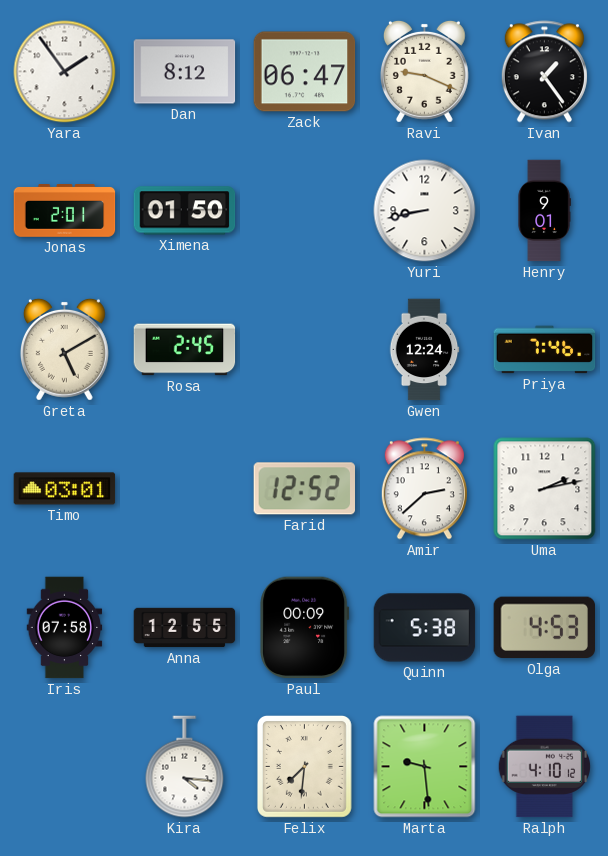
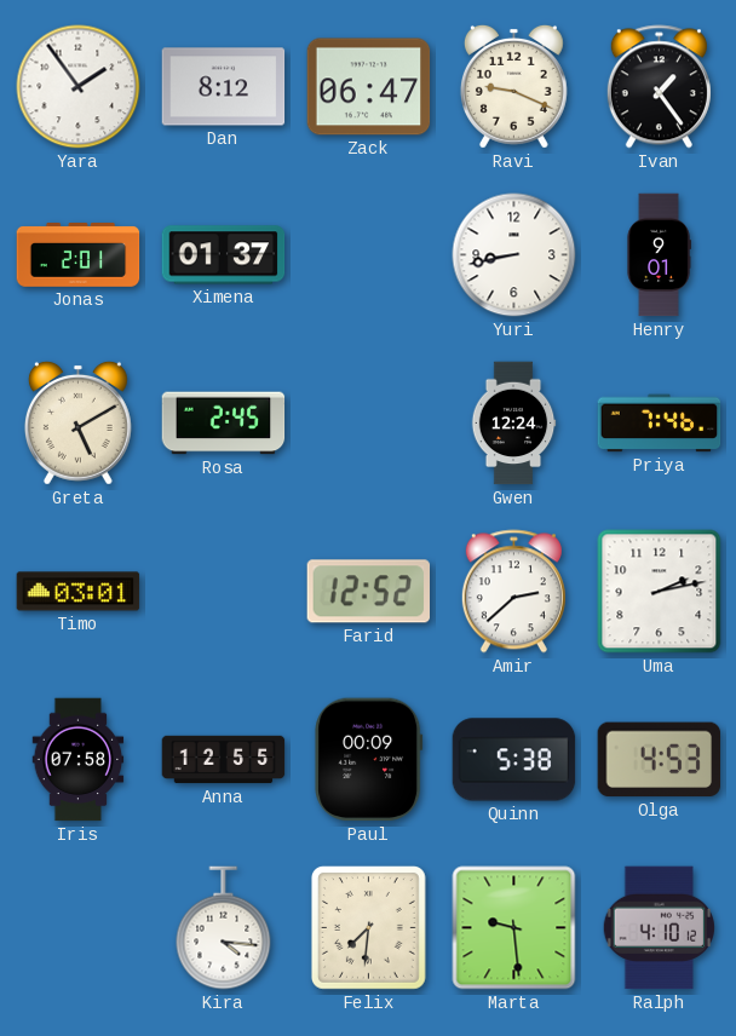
Ximena: 01:50 -> 01:37
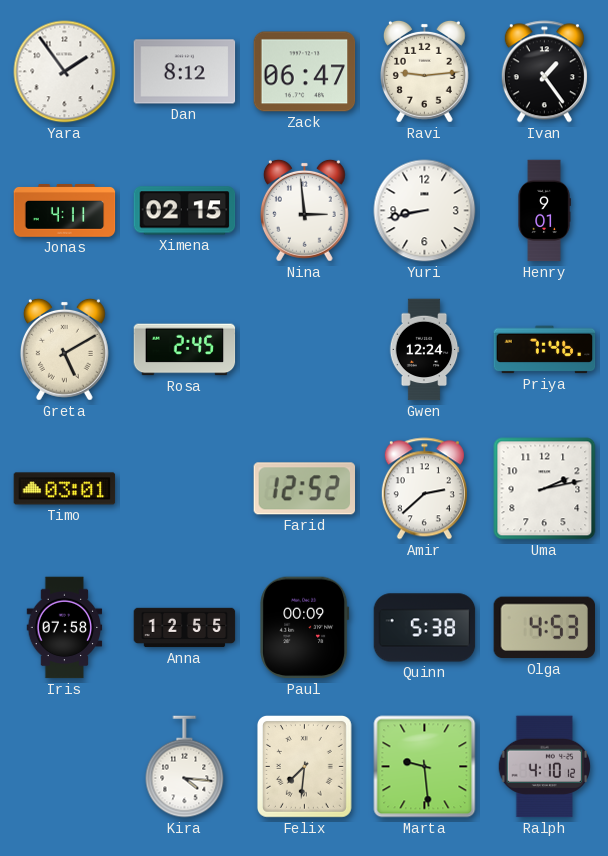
Ravi: 9:19 -> 9:14
Jonas: 2:01 -> 4:11
Ximena: 01:37 -> 02:15
Nina: none -> 2:59
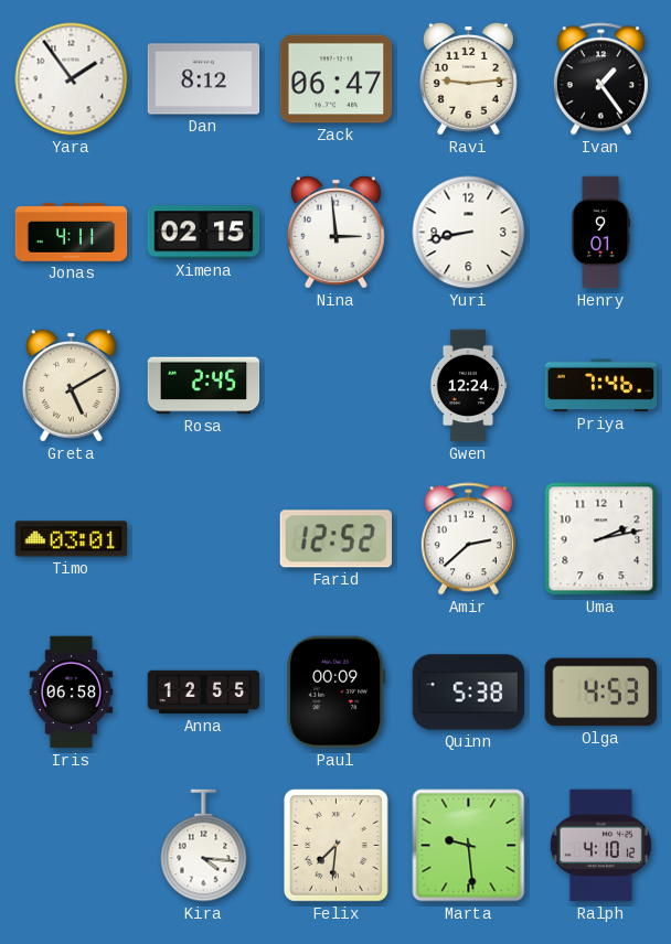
Iris: 07:58 -> 06:58
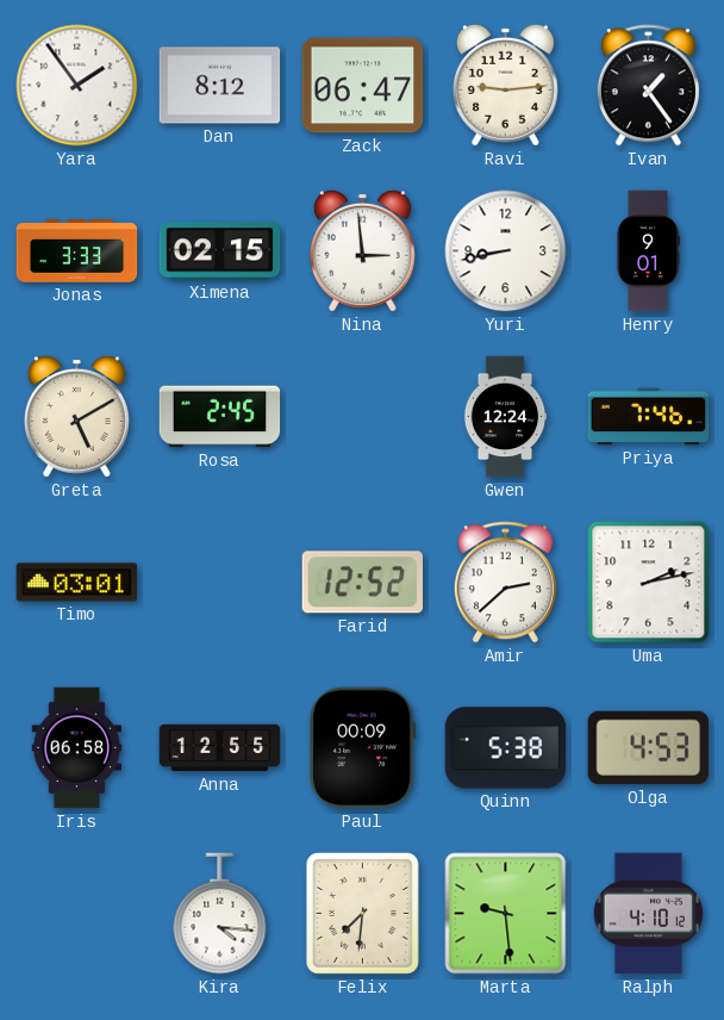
Jonas: 4:11 -> 3:33
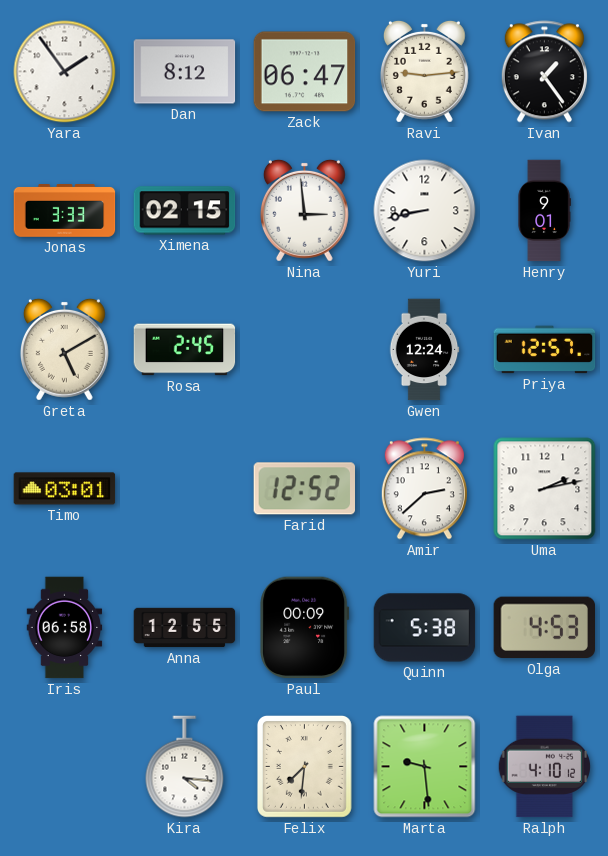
Priya: 7:46 -> 12:57
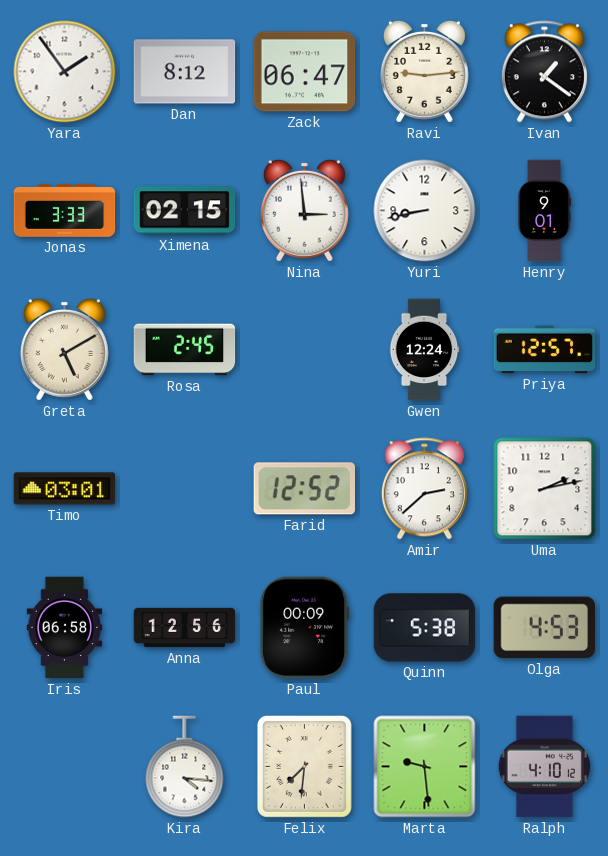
Ivan: 1:24 -> 1:21
Anna: 12:55 -> 12:56
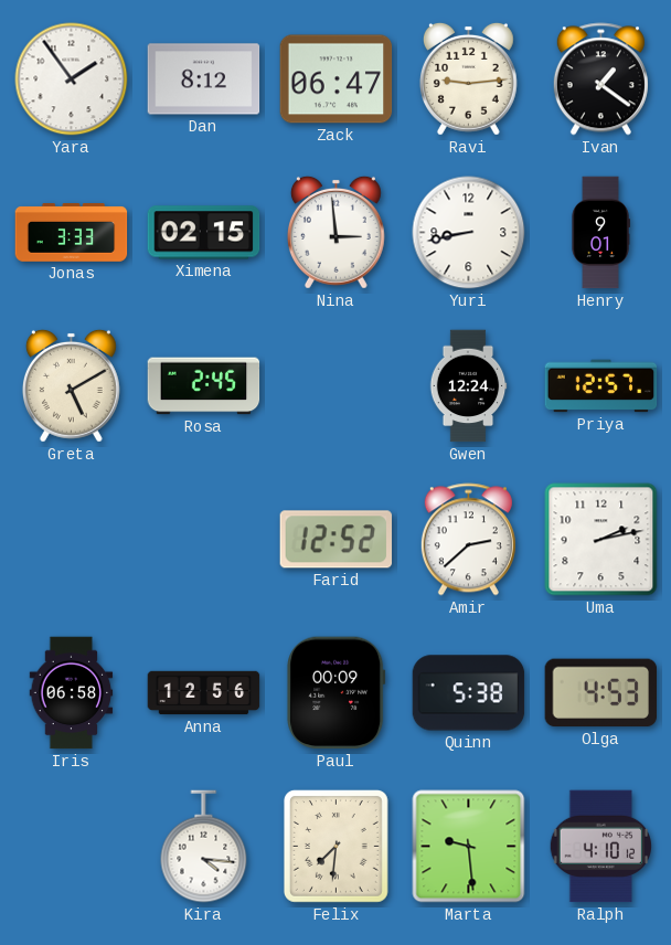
Timo: 03:01 -> none
